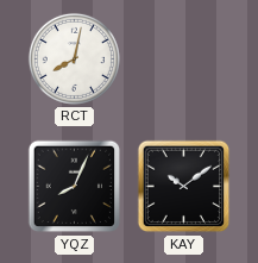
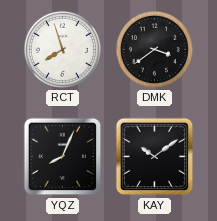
RCT: 8:02 -> 7:57
DMK: none -> 3:39
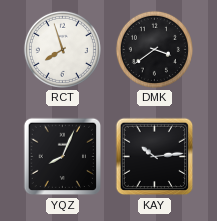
KAY: 10:09 -> 10:14
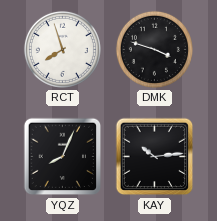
DMK: 3:39 -> 3:48
